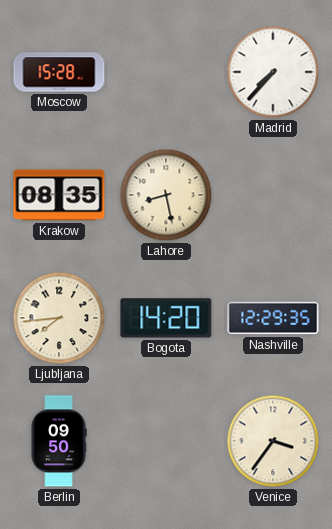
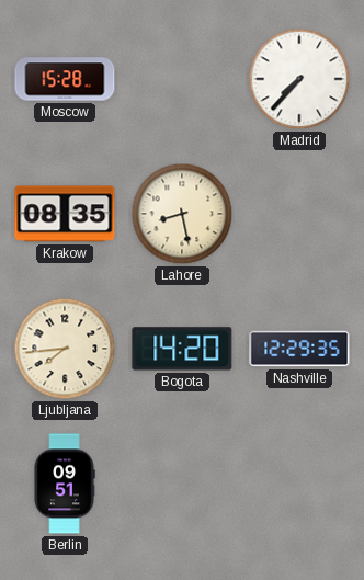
Berlin: 09:50 -> 09:51
Venice: 3:36 -> none
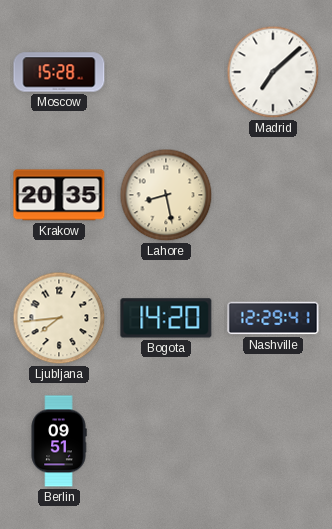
Madrid: 7:37 -> 7:08
Krakow: 08:35 -> 20:35
Nashville: 12:29:35 -> 12:29:41
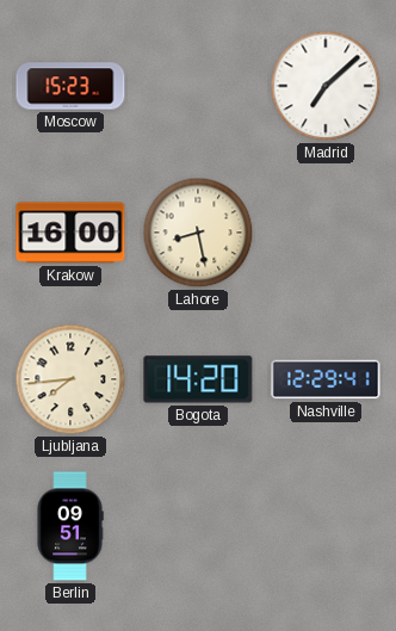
Moscow: 15:28 -> 15:23
Krakow: 20:35 -> 16:00
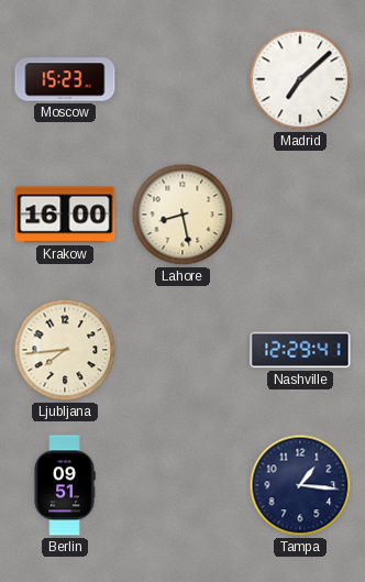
Bogota: 14:20 -> none
Tampa: none -> 1:16
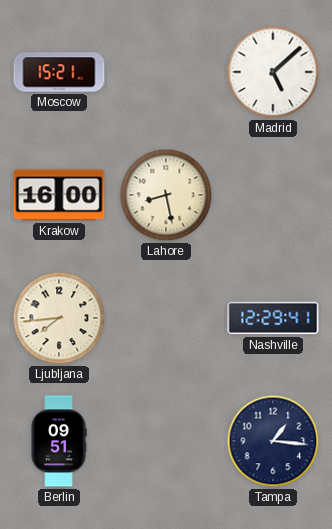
Moscow: 15:23 -> 15:21
Madrid: 7:08 -> 5:08
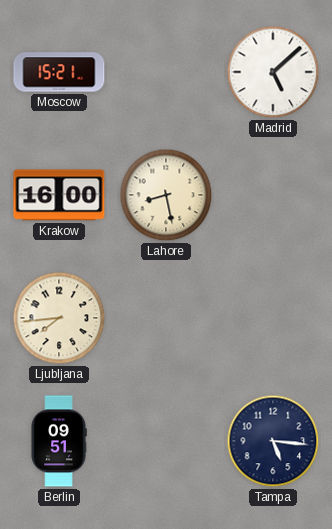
Nashville: 12:29 -> none
Tampa: 1:16 -> 5:16
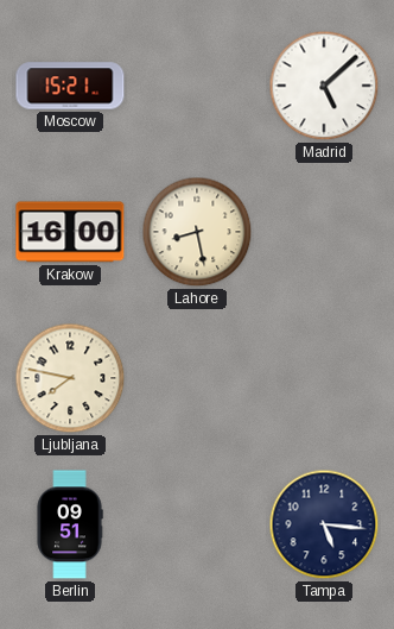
Ljubljana: 7:44 -> 7:47
